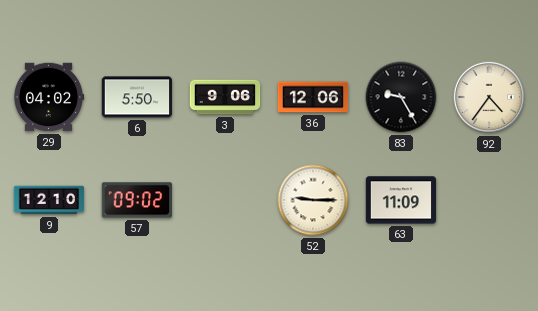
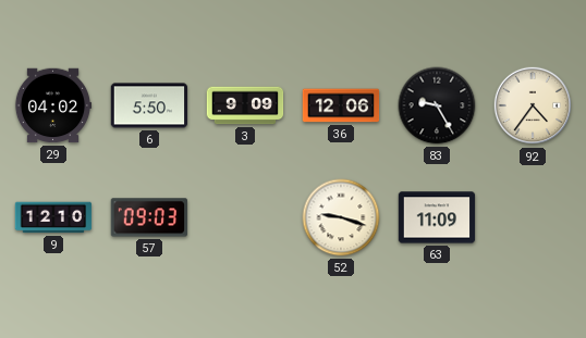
3: 9:06 -> 9:09
57: 09:02 -> 09:03
52: 9:15 -> 9:18
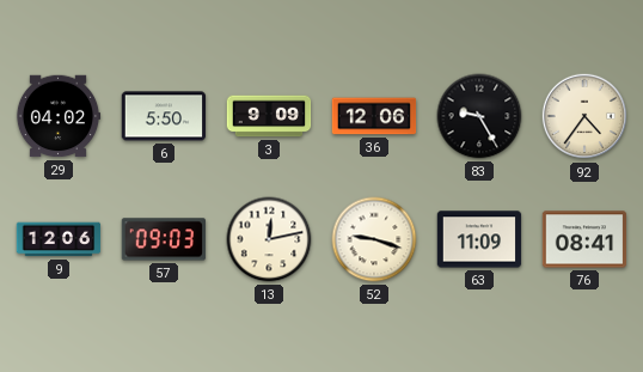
9: 12:10 -> 12:06
13: none -> 12:13
76: none -> 08:41
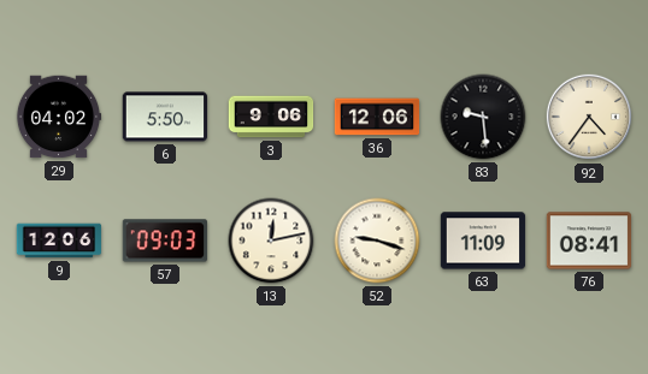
3: 9:09 -> 9:06
83: 9:25 -> 9:29
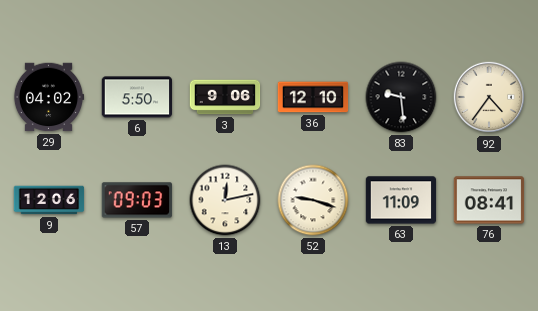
36: 12:06 -> 12:10
